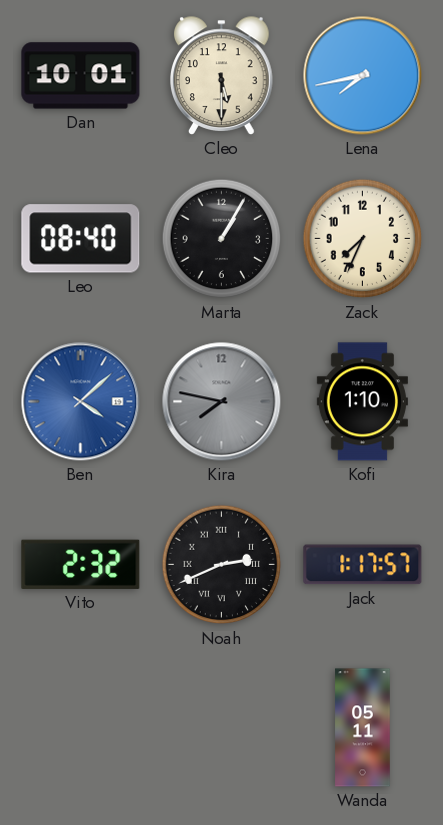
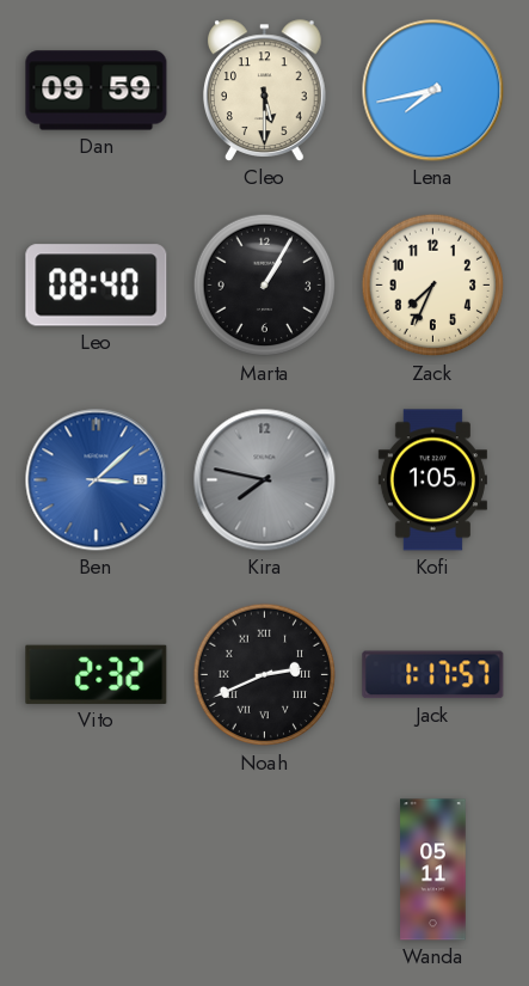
Dan: 10:01 -> 09:59
Ben: 4:08 -> 3:08
Kofi: 1:10 -> 1:05
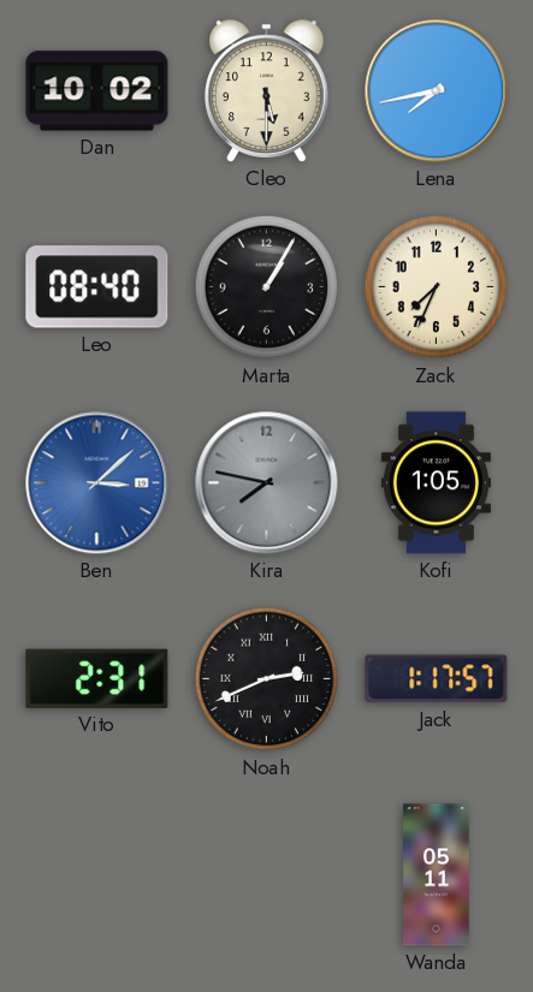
Dan: 09:59 -> 10:02
Vito: 2:32 -> 2:31
